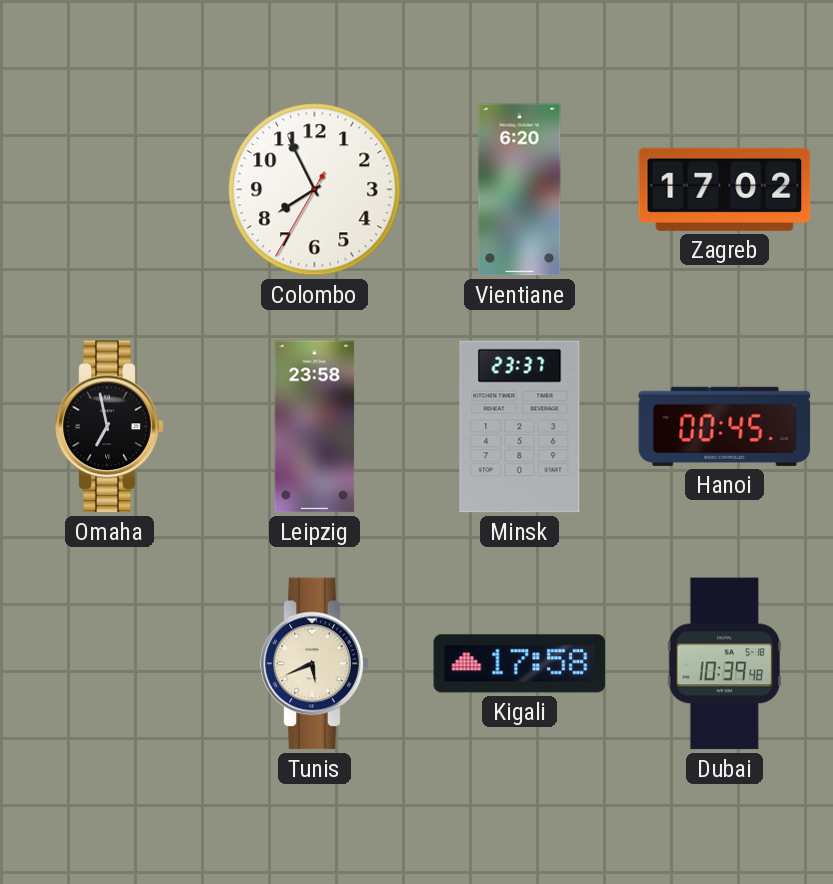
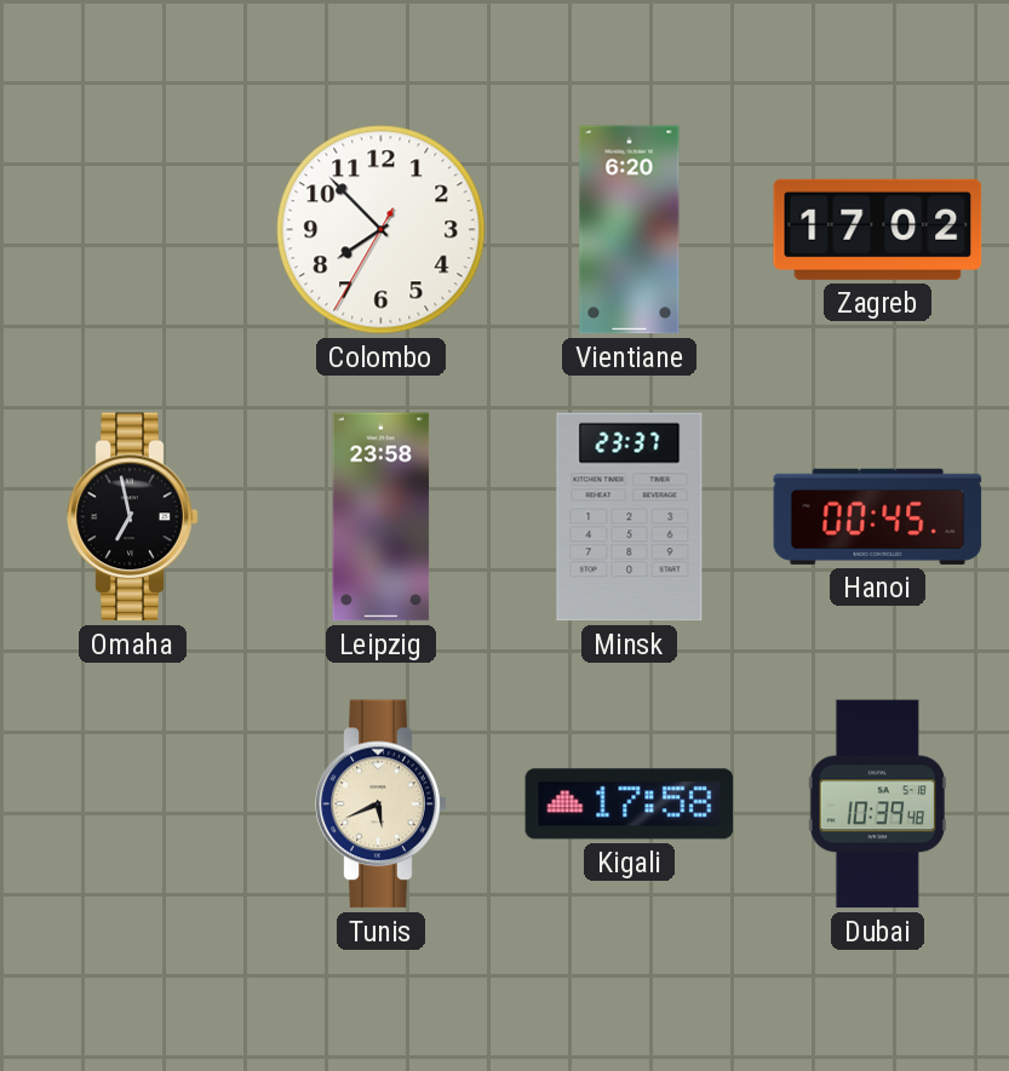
Colombo: 7:55 -> 7:52
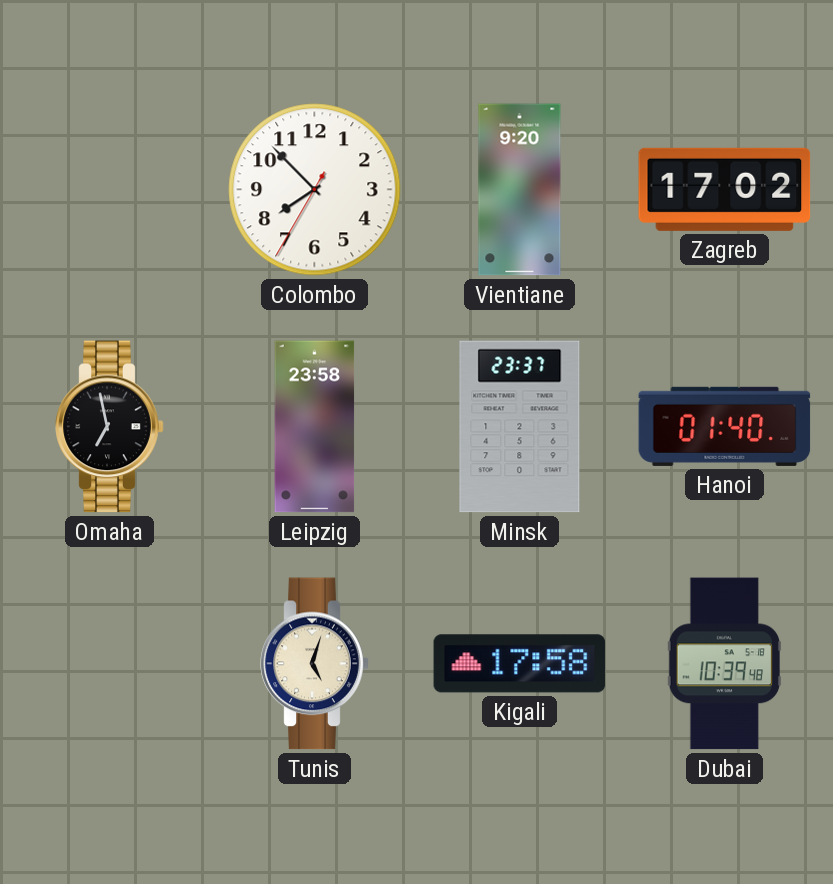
Vientiane: 6:20 -> 9:20
Hanoi: 00:45 -> 01:40
Tunis: 5:41 -> 5:03
